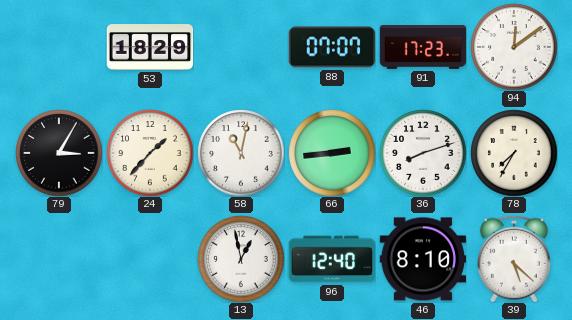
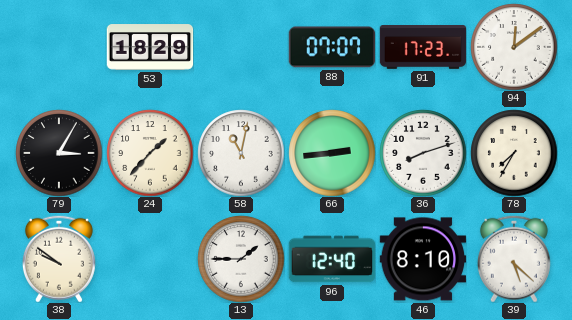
38: none -> 9:51
13: 12:58 -> 1:45
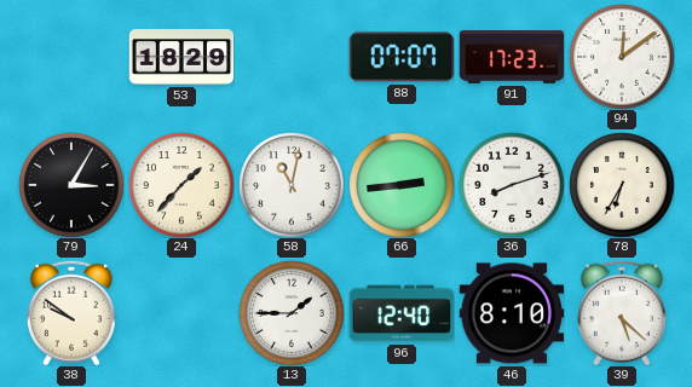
78: 7:35 -> 6:35
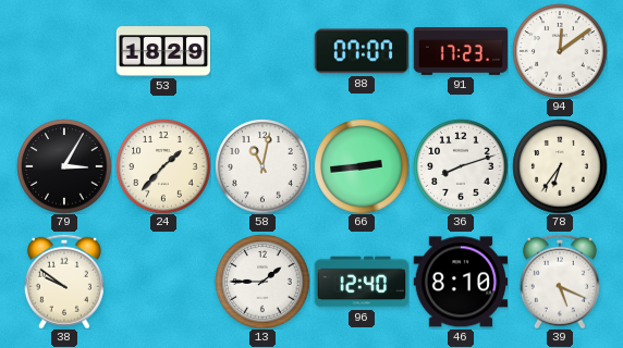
78: 6:35 -> 6:36
39: 5:22 -> 5:19
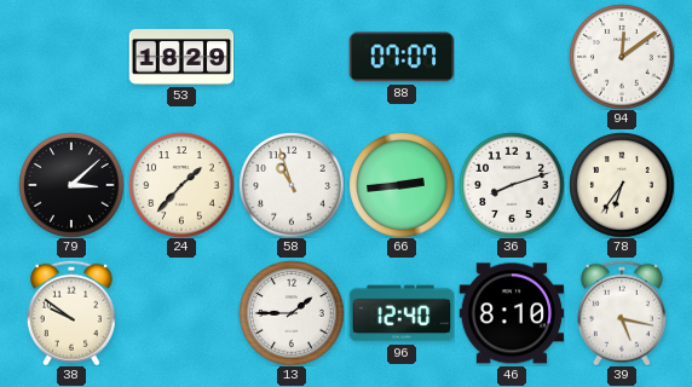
91: 17:23 -> none
79: 3:05 -> 3:08
58: 11:02 -> 10:57
39: 5:19 -> 5:17
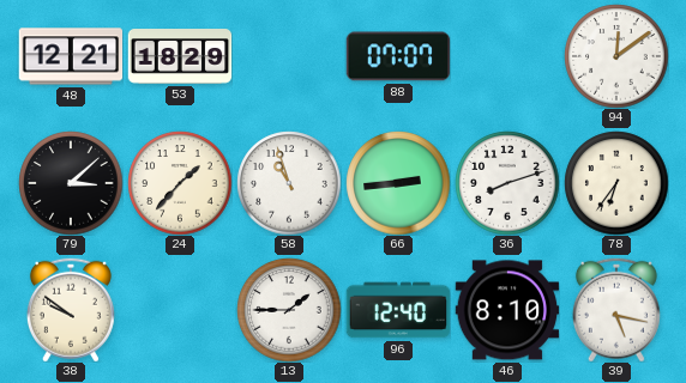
48: none -> 12:21
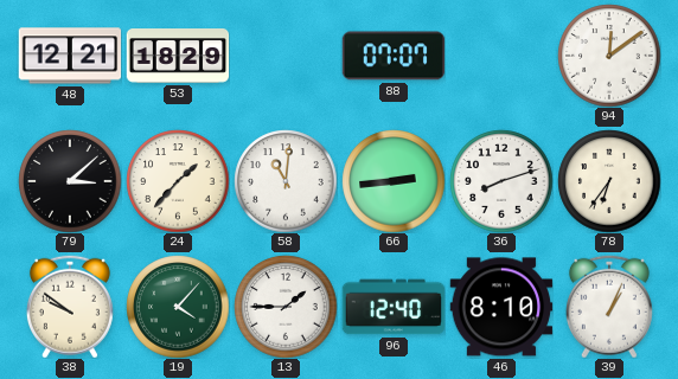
58: 10:57 -> 11:01
19: none -> 4:07
39: 5:17 -> 1:04
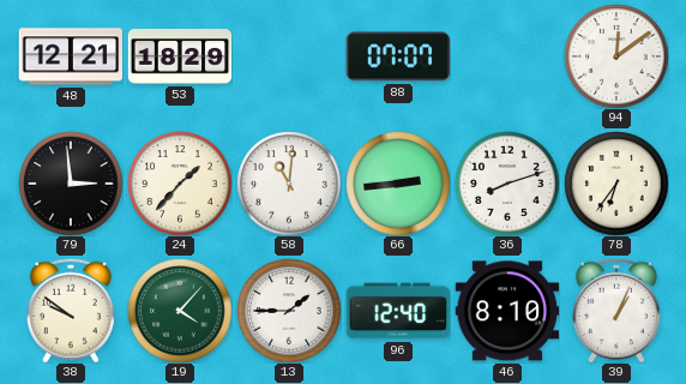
79: 3:08 -> 2:59
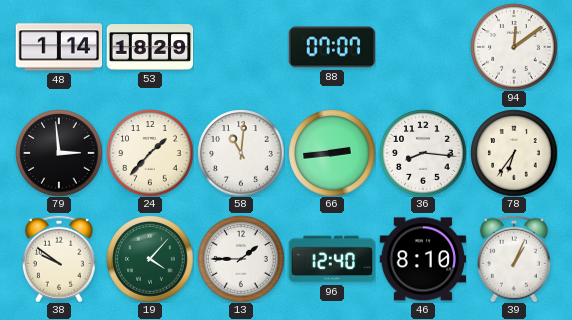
48: 12:21 -> 1:14
36: 8:12 -> 8:16
